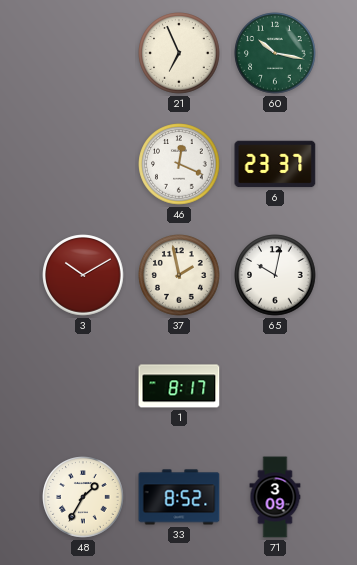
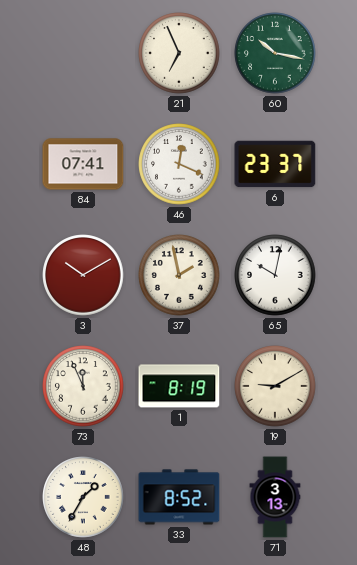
84: none -> 07:41
73: none -> 11:56
1: 8:17 -> 8:19
19: none -> 9:10
71: 3:09 -> 3:13
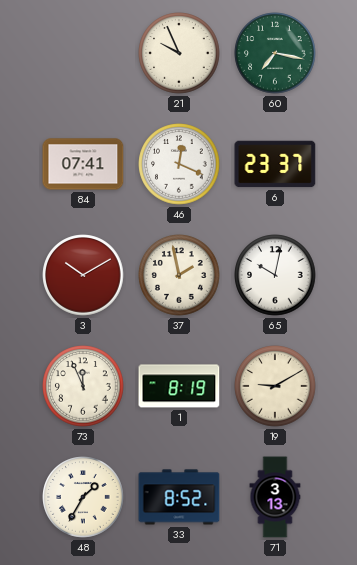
21: 6:56 -> 9:56
60: 10:17 -> 7:17
